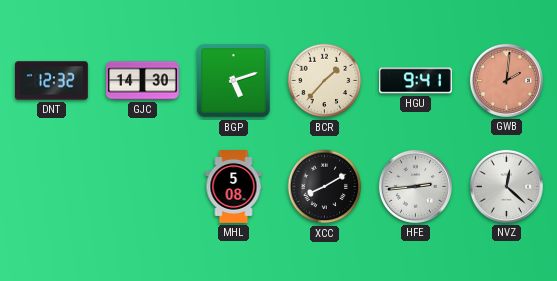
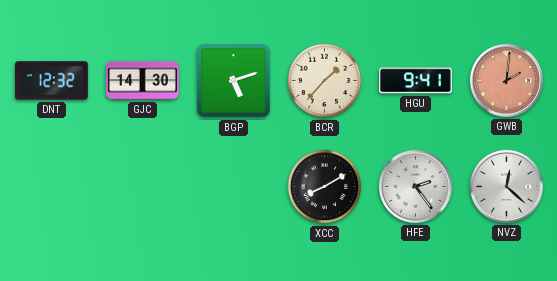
MHL: 5:08 -> none
HFE: 2:44 -> 2:24
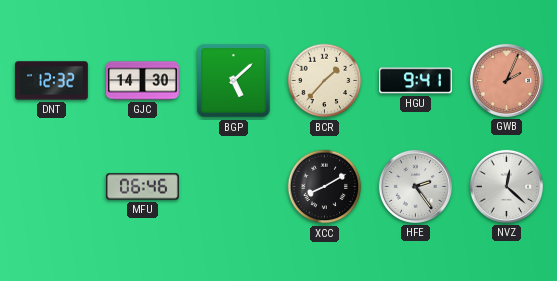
BGP: 5:12 -> 5:08
GWB: 2:01 -> 2:04
MFU: none -> 06:46
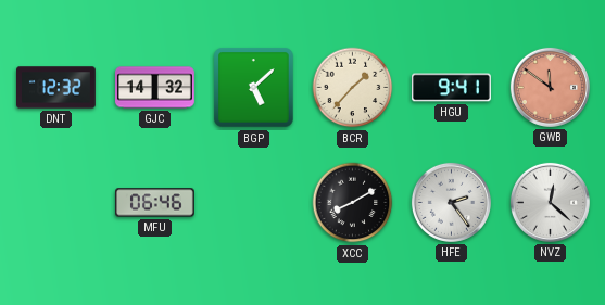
GJC: 14:30 -> 14:32
GWB: 2:04 -> 11:51
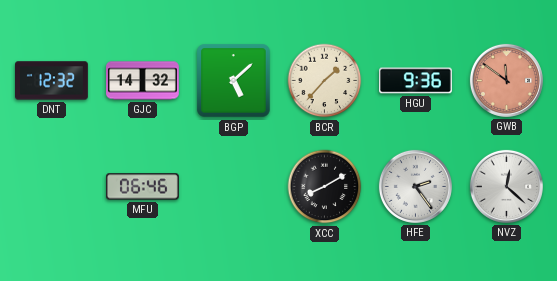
HGU: 9:41 -> 9:36
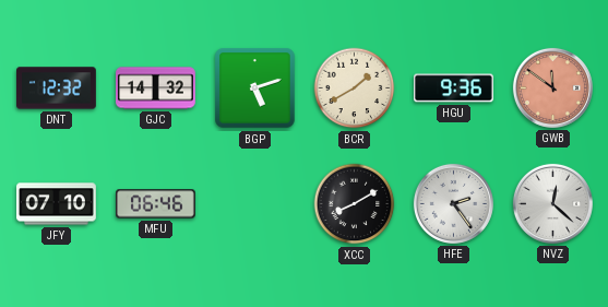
BGP: 5:08 -> 5:12
BCR: 1:37 -> 1:40
JFY: none -> 07:10
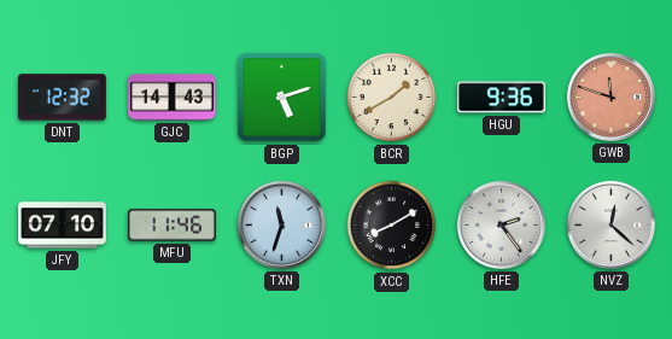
GJC: 14:32 -> 14:43
GWB: 11:51 -> 11:48
MFU: 06:46 -> 11:46
TXN: none -> 11:33
